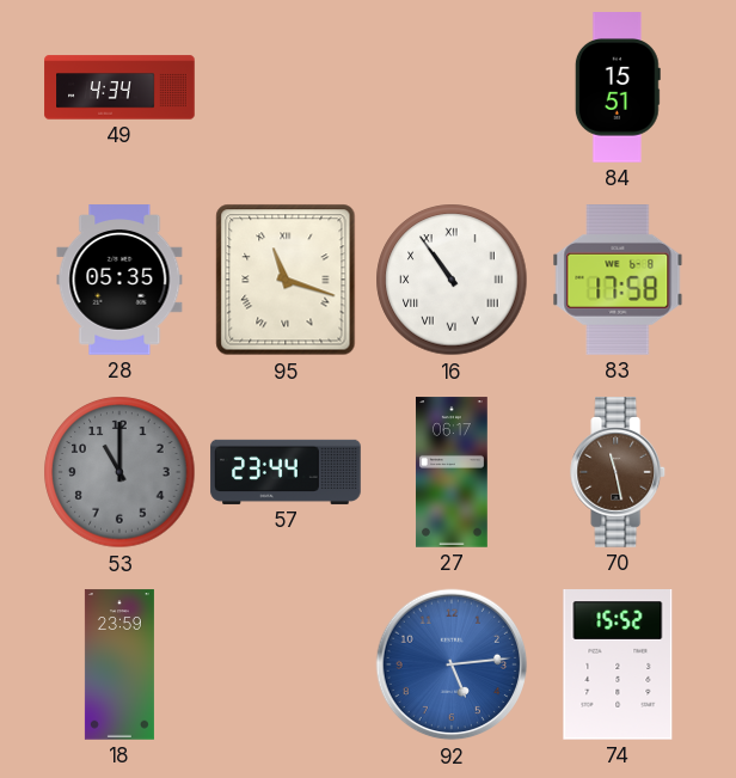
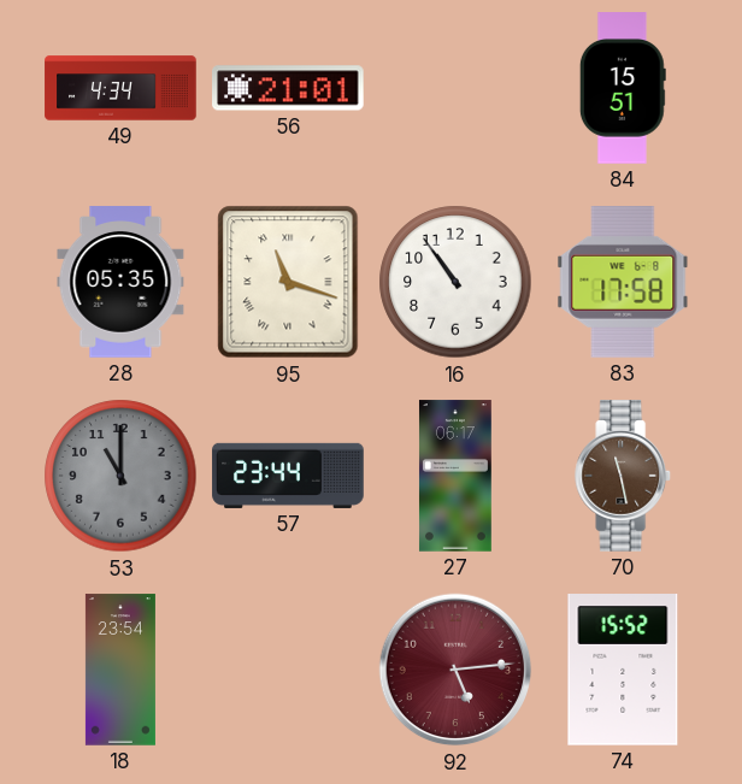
56: none -> 21:01
16 numerals: Roman -> Arabic
18: 23:59 -> 23:54
92 dial: blue -> burgundy
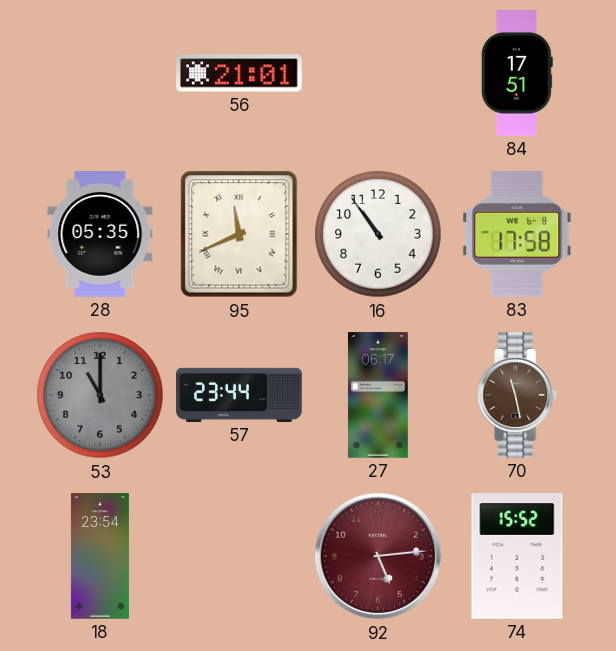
49: 4:34 -> none
84: 15:51 -> 17:51
95: 11:18 -> 11:41
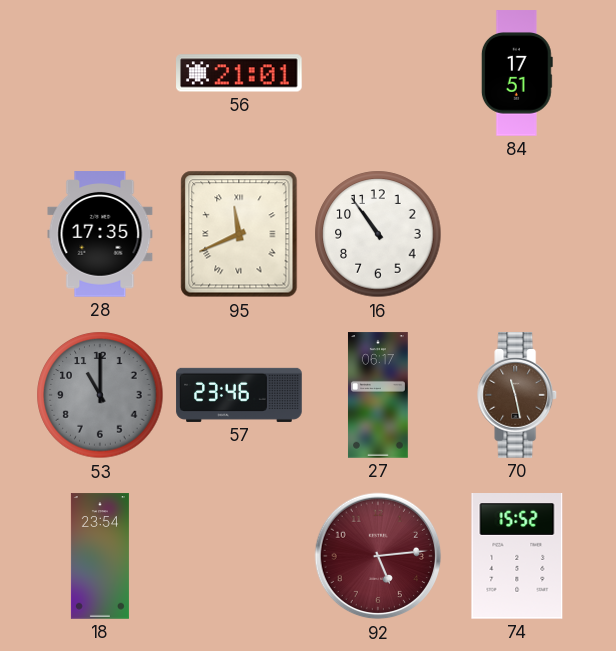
28: 05:35 -> 17:35
83: 17:58 -> none
57: 23:44 -> 23:46
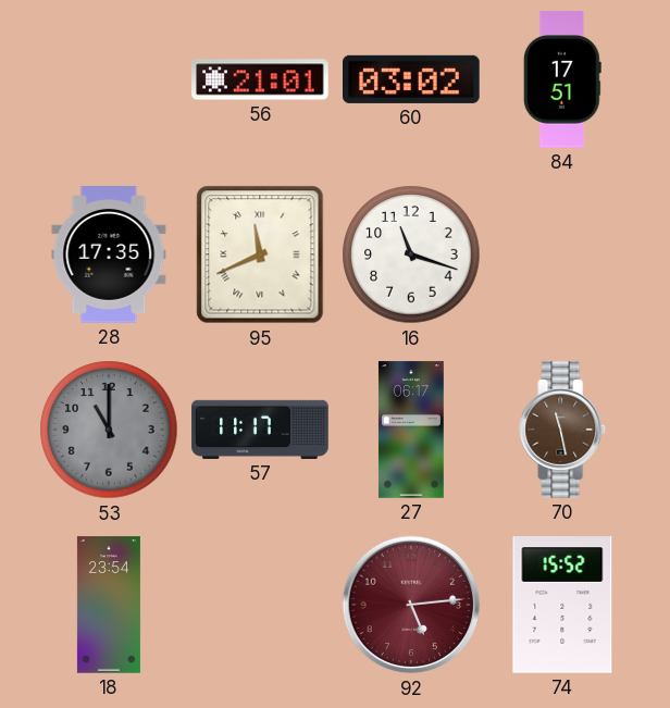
60: none -> 03:02
16: 10:54 -> 11:18
57: 23:46 -> 11:17
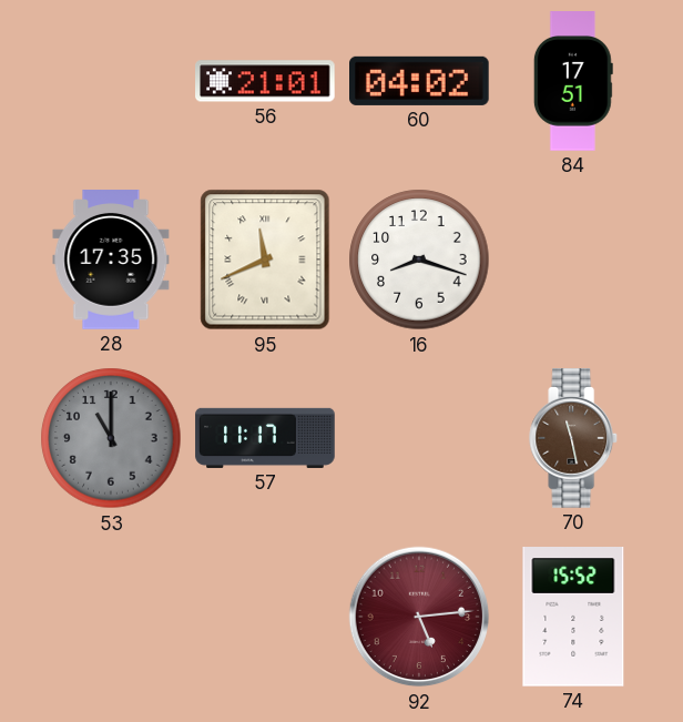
60: 03:02 -> 04:02
16: 11:18 -> 8:18
27: 06:17 -> none
18: 23:54 -> none
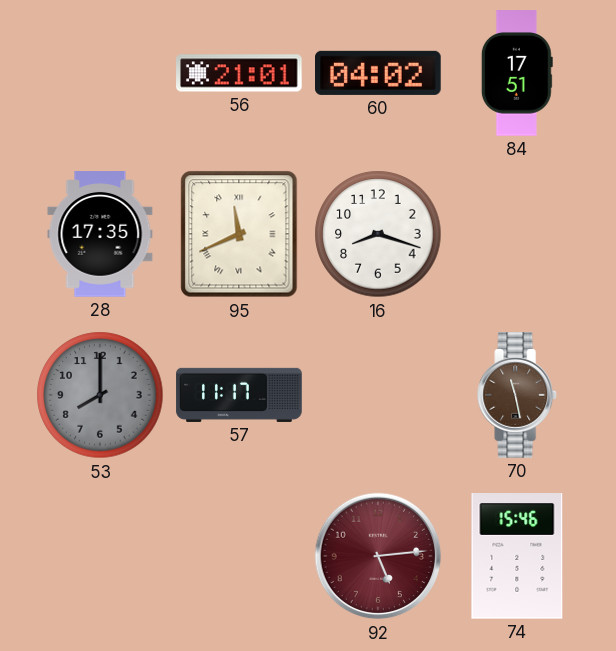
53: 11:00 -> 8:00
74: 15:52 -> 15:46
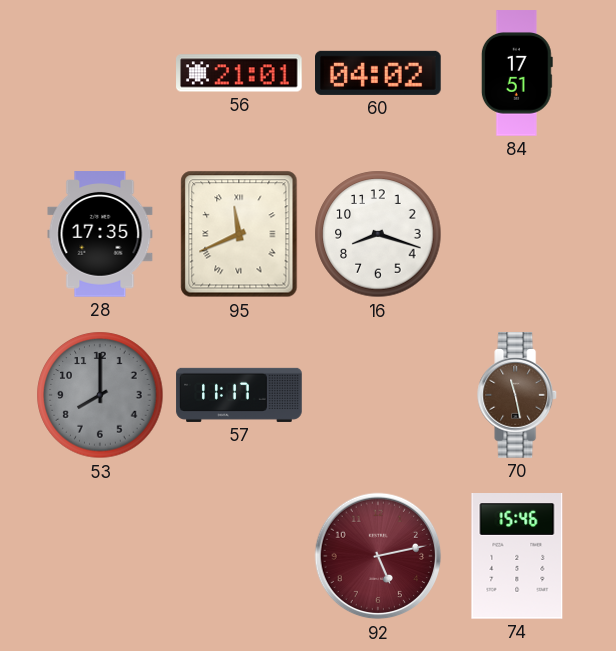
92: 5:14 -> 5:13
